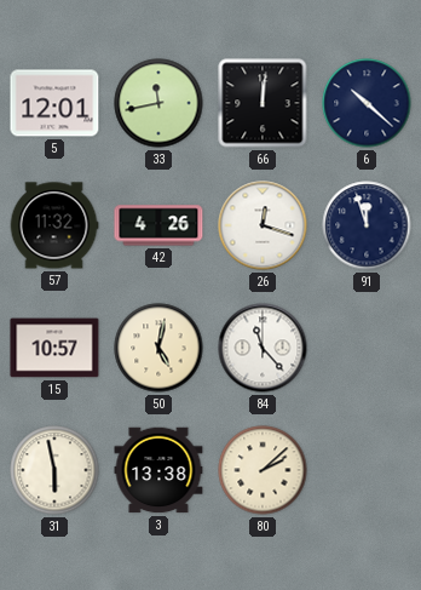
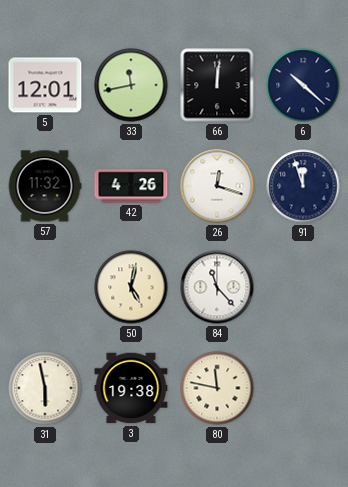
15: 10:57 -> none
3: 13:38 -> 19:38
80: 2:08 -> 11:47
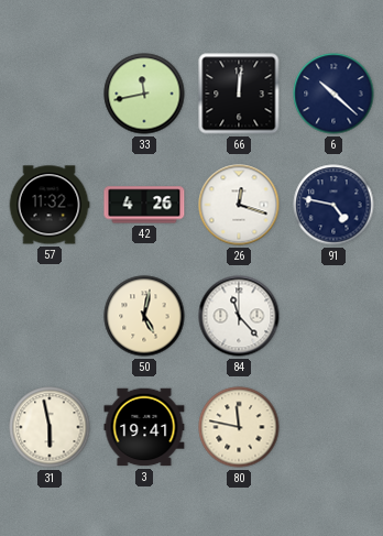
5: 12:01 -> none
91: 11:57 -> 4:47
3: 19:38 -> 19:41
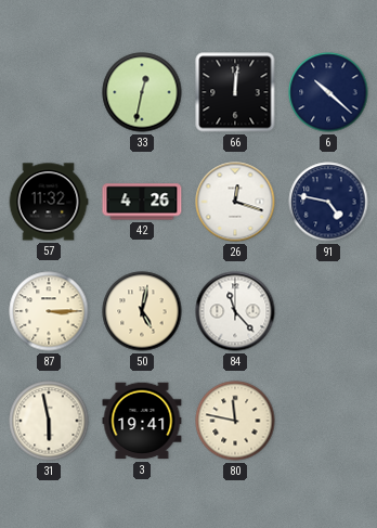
33: 11:43 -> 12:32
87: none -> 3:15
